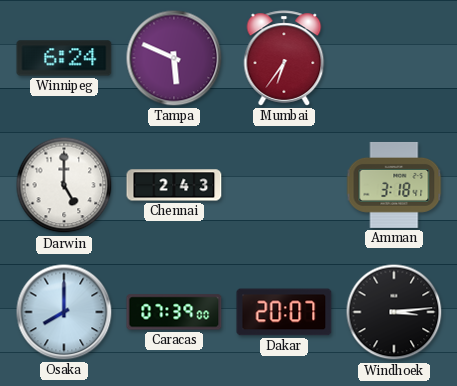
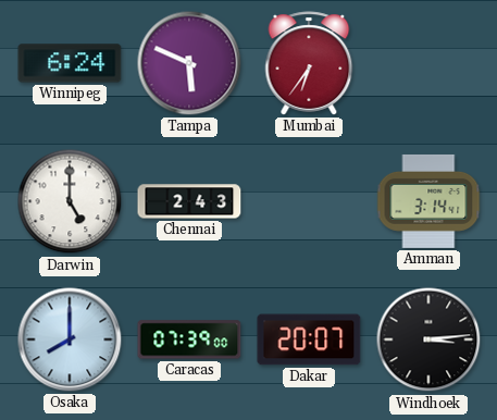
Amman: 3:18 -> 3:14
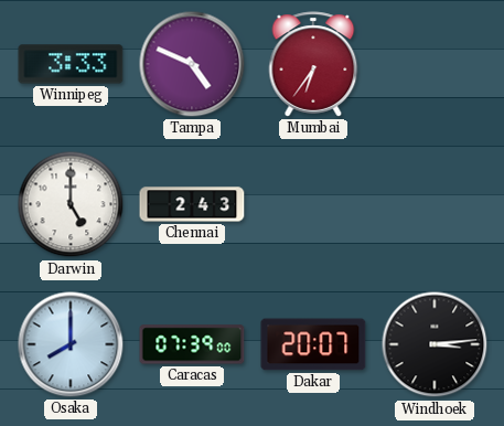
Winnipeg: 6:24 -> 3:33
Tampa: 5:49 -> 4:49
Amman: 3:14 -> none
